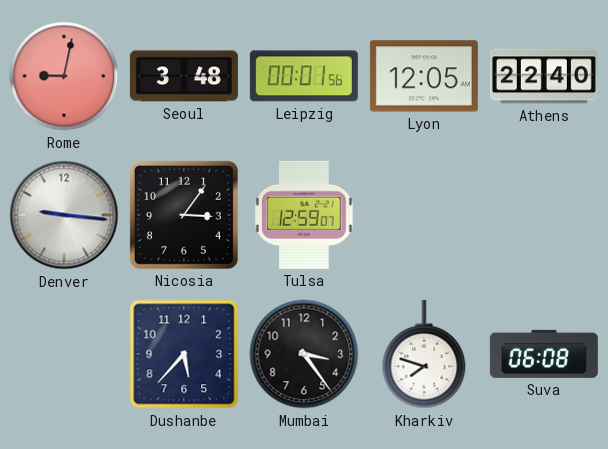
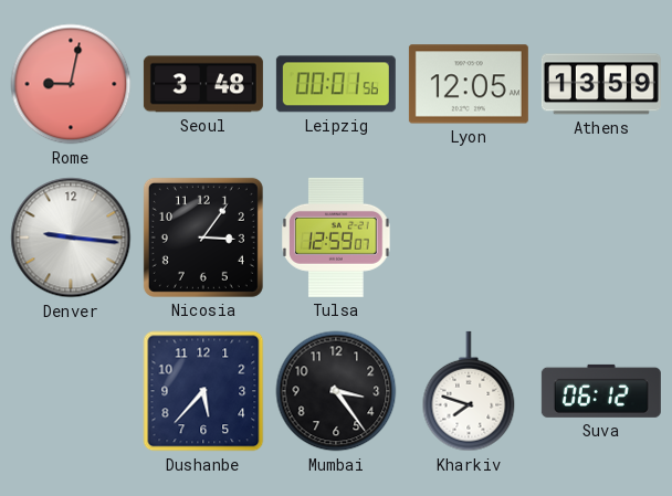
Athens: 22:40 -> 13:59
Suva: 06:08 -> 06:12
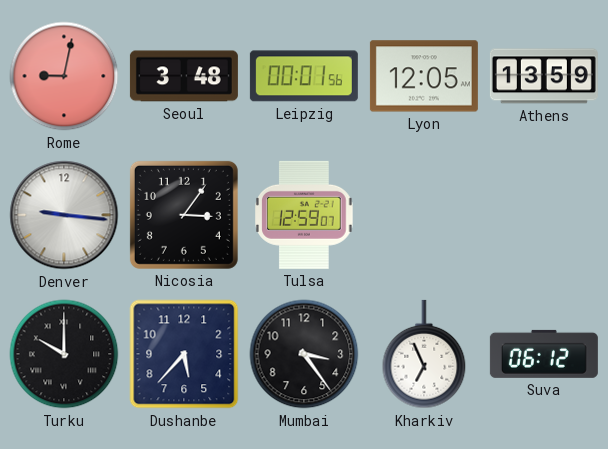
Turku: none -> 10:00
Kharkiv: 7:48 -> 6:56
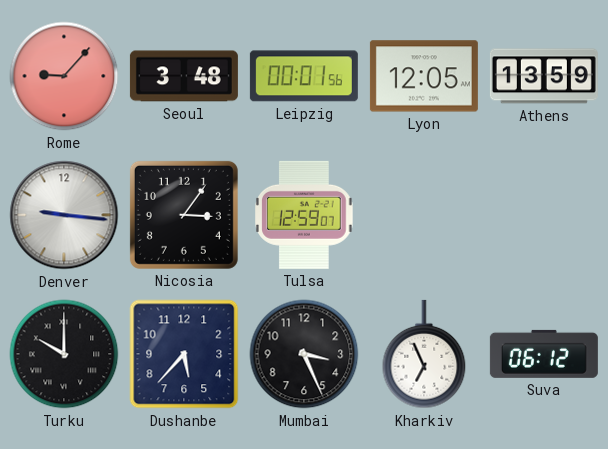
Rome: 9:02 -> 9:07
Mumbai: 3:24 -> 3:26
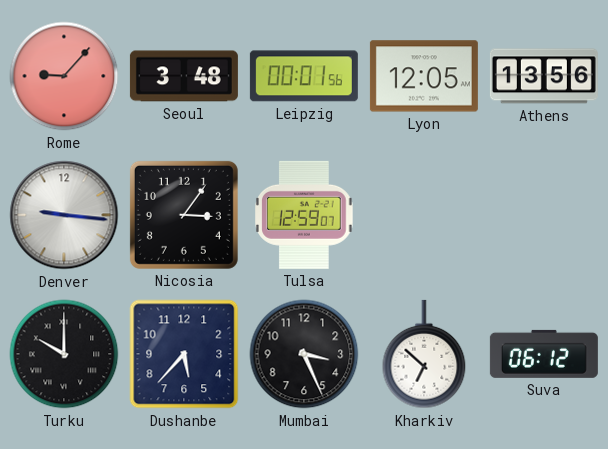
Athens: 13:59 -> 13:56
Kharkiv: 6:56 -> 6:52
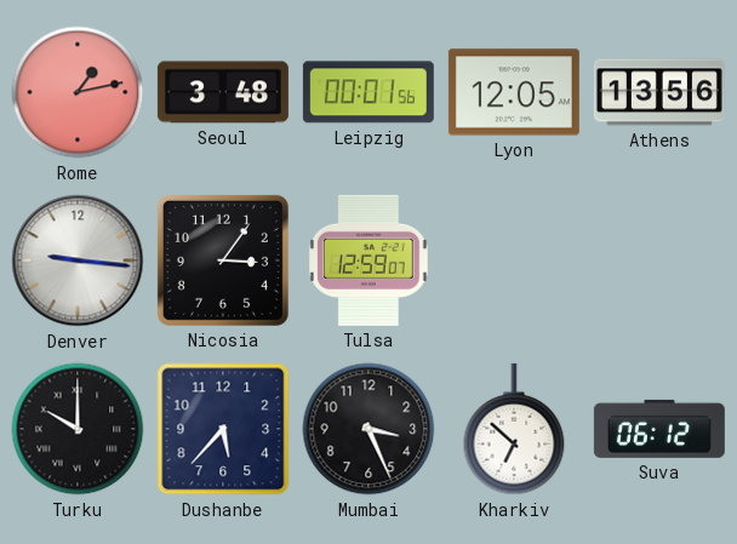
Rome: 9:07 -> 1:13
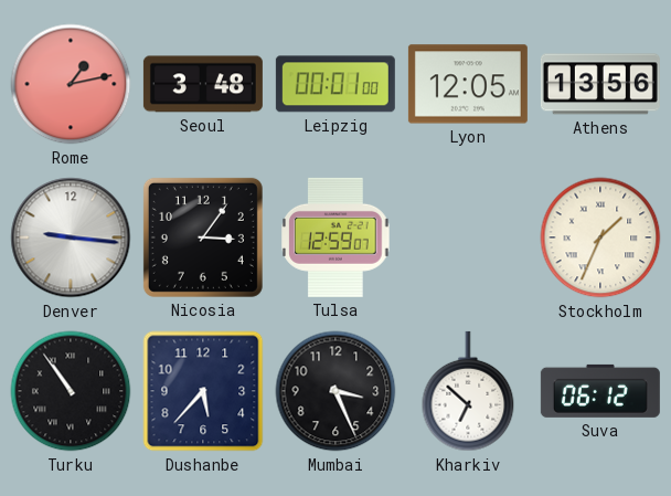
Leipzig: 00:01:56 -> 00:01:00
Stockholm: none -> 1:34
Turku: 10:00 -> 10:54
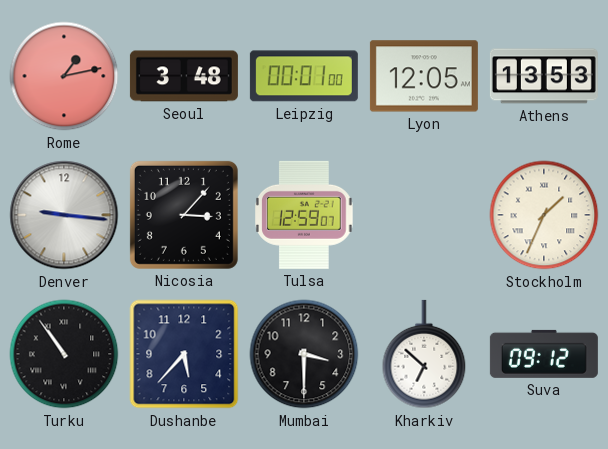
Athens: 13:56 -> 13:53
Nicosia: 3:06 -> 3:07
Mumbai: 3:26 -> 3:30
Suva: 06:12 -> 09:12
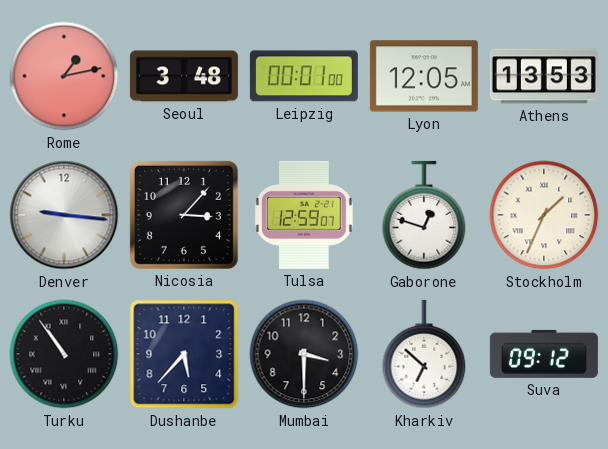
Gaborone: none -> 12:48
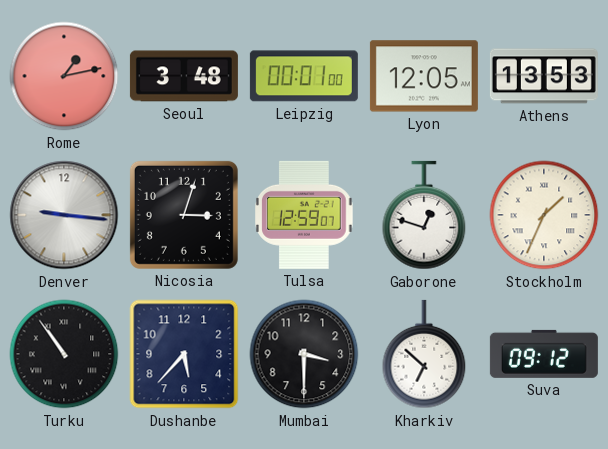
Nicosia: 3:07 -> 3:03
